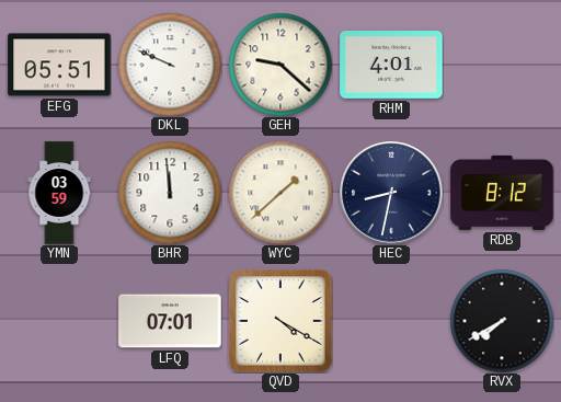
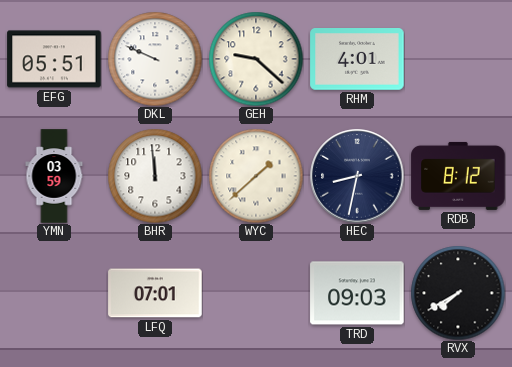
QVD: 4:20 -> none
TRD: none -> 09:03
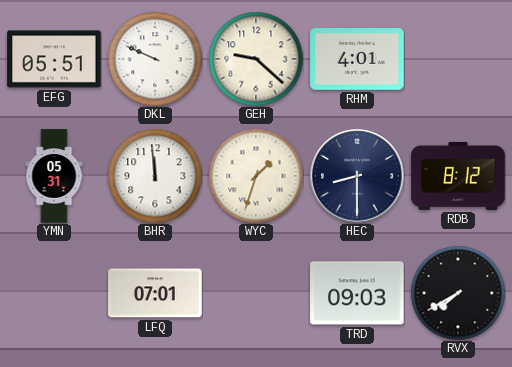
YMN: 03:59 -> 05:31
WYC: 1:38 -> 1:33
HEC: 8:32 -> 8:30
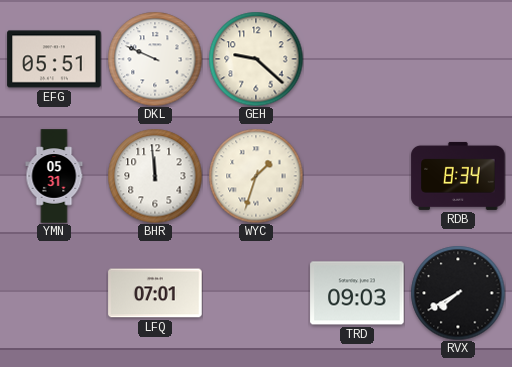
RHM: 4:01 -> none
HEC: 8:30 -> none
RDB: 8:12 -> 8:34
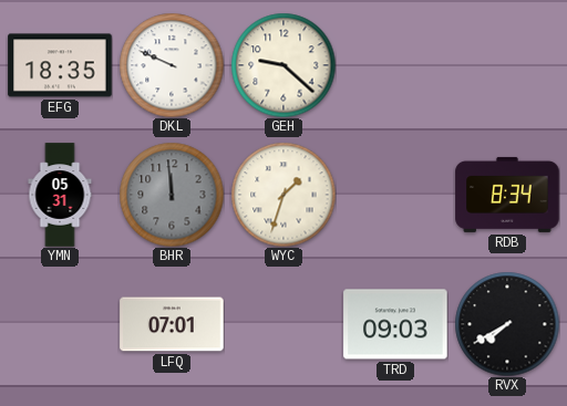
EFG: 05:51 -> 18:35
BHR dial: white -> grey
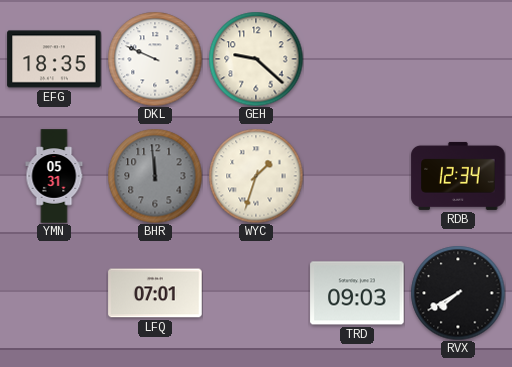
RDB: 8:34 -> 12:34
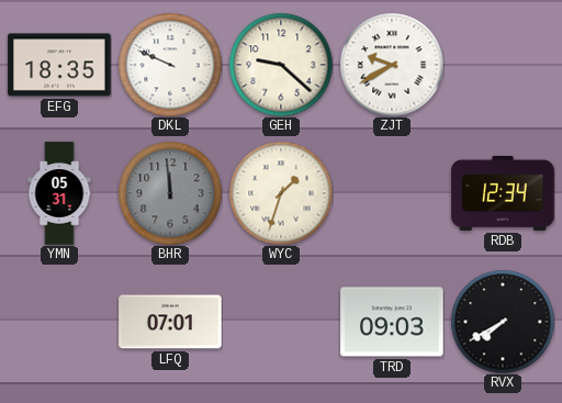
ZJT: none -> 9:40
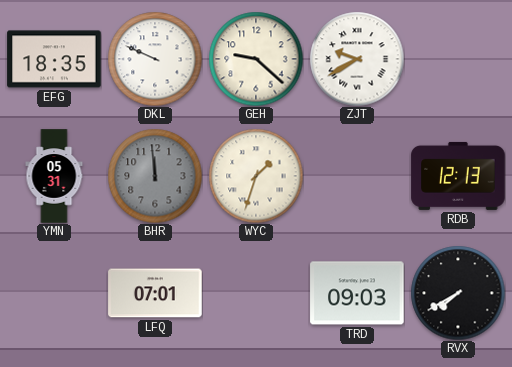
RDB: 12:34 -> 12:13
